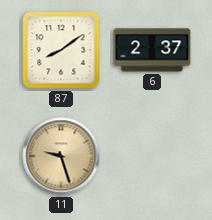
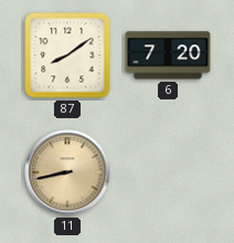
6: 2:37 -> 7:20
11: 9:27 -> 8:43
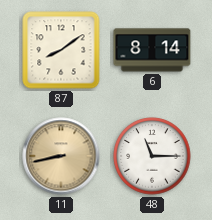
6: 7:20 -> 8:14
48: none -> 11:15
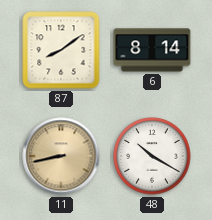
48: 11:15 -> 10:20
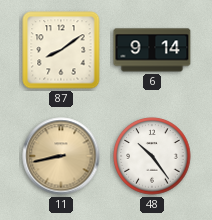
6: 8:14 -> 9:14
48: 10:20 -> 10:24
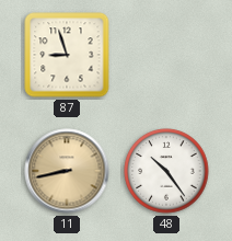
87: 8:09 -> 8:57
6: 9:14 -> none
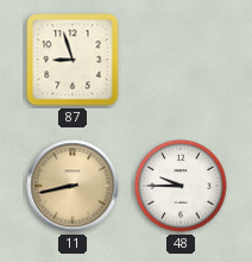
48: 10:24 -> 9:45
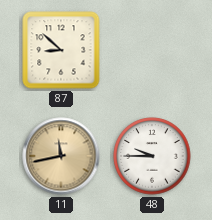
87: 8:57 -> 8:52
11: 8:43 -> 11:43
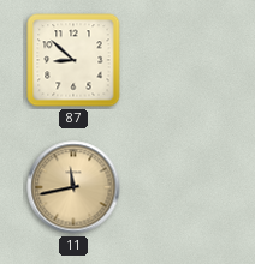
48: 9:45 -> none
